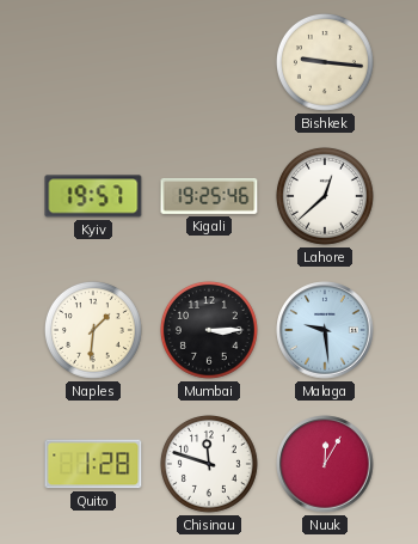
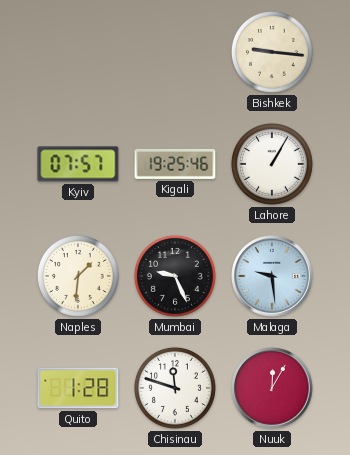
Kyiv: 19:57 -> 07:57
Lahore: 12:38 -> 1:05
Mumbai: 3:15 -> 9:26
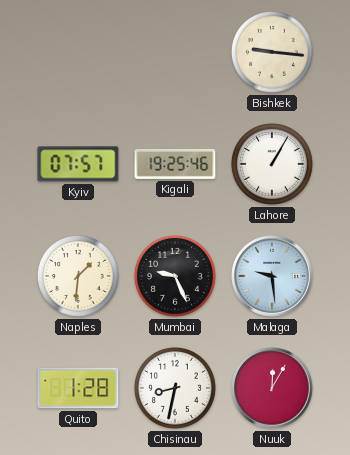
Chisinau: 11:48 -> 8:32
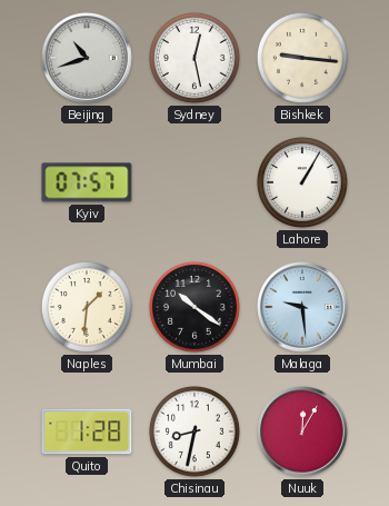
Beijing: none -> 10:42
Sydney: none -> 12:28
Kigali: 19:25 -> none
Mumbai: 9:26 -> 10:21
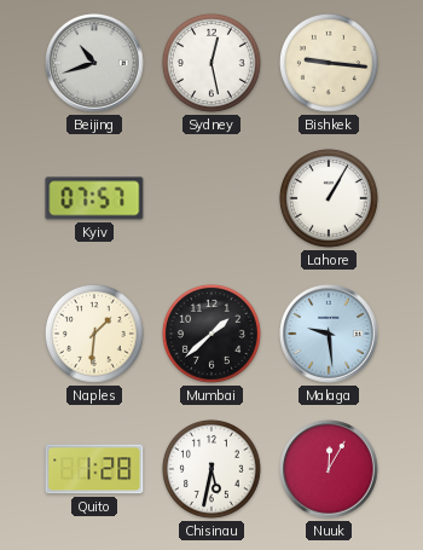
Mumbai: 10:21 -> 1:38
Chisinau: 8:32 -> 5:32
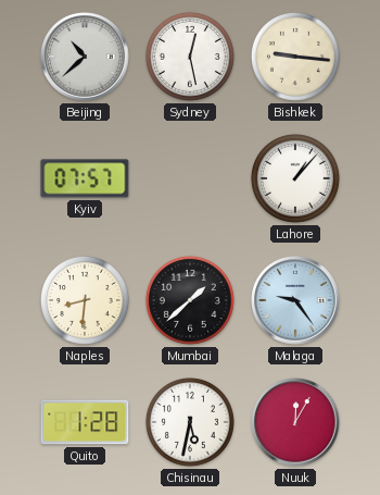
Beijing: 10:42 -> 10:38
Lahore: 1:05 -> 1:07
Naples: 1:31 -> 8:31
Malaga: 9:29 -> 9:24
